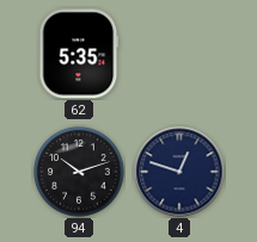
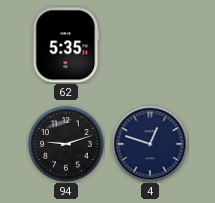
94: 10:12 -> 9:12
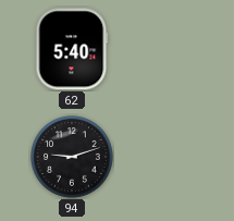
62: 5:35 -> 5:40
4: 12:48 -> none
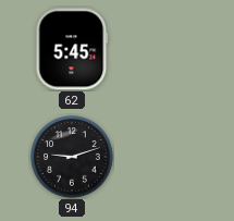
62: 5:40 -> 5:45
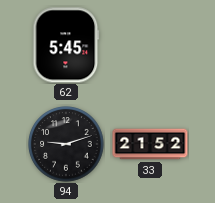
33: none -> 21:52
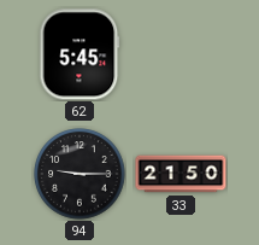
94: 9:12 -> 9:15
33: 21:52 -> 21:50
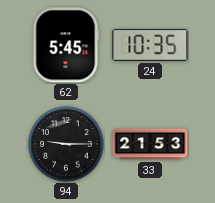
24: none -> 10:35
33: 21:50 -> 21:53
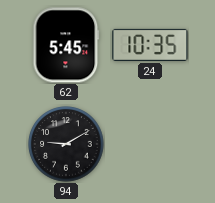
94: 9:15 -> 9:10
33: 21:53 -> none
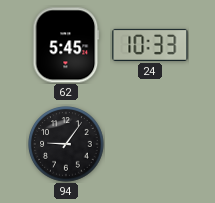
24: 10:35 -> 10:33
94: 9:10 -> 9:06
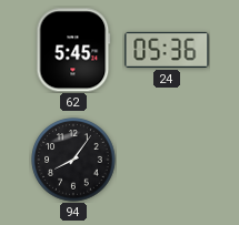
24: 10:33 -> 05:36
94: 9:06 -> 8:06
